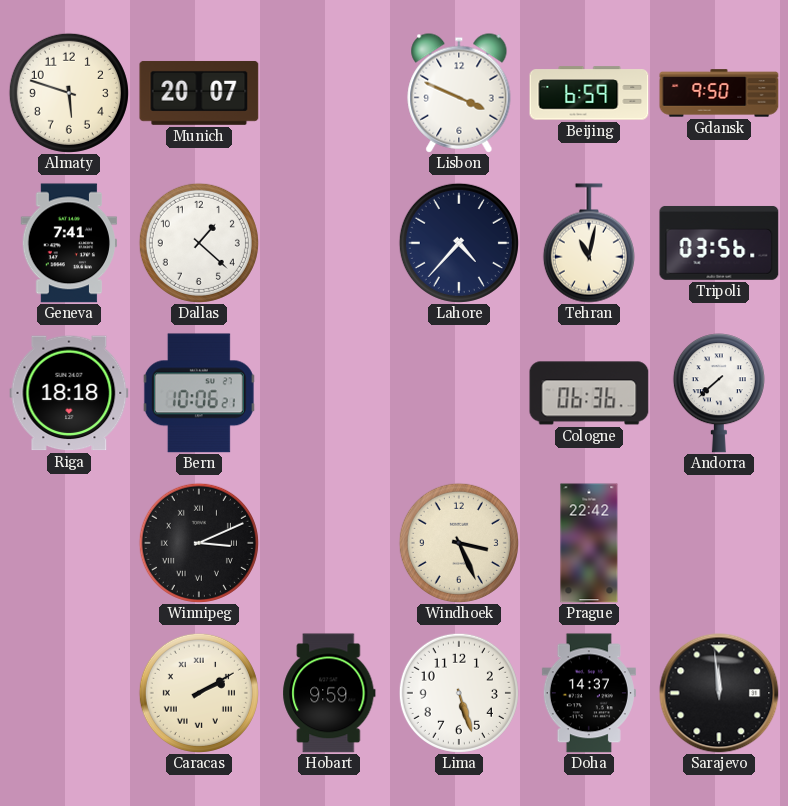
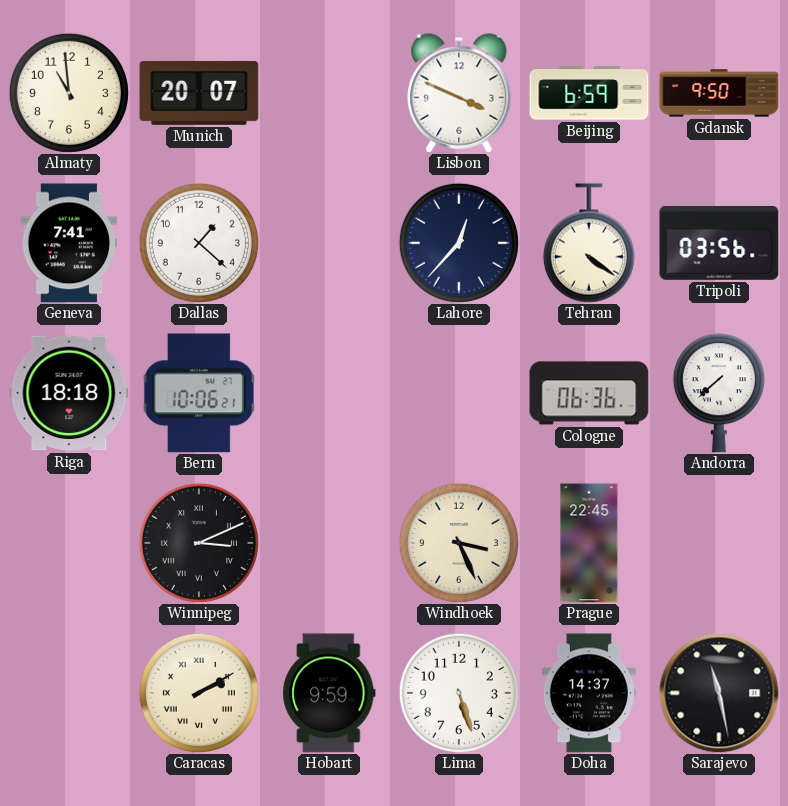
Almaty: 5:48 -> 10:59
Lahore: 4:37 -> 12:37
Tehran: 11:02 -> 4:21
Prague: 22:42 -> 22:45
Sarajevo: 11:59 -> 11:28
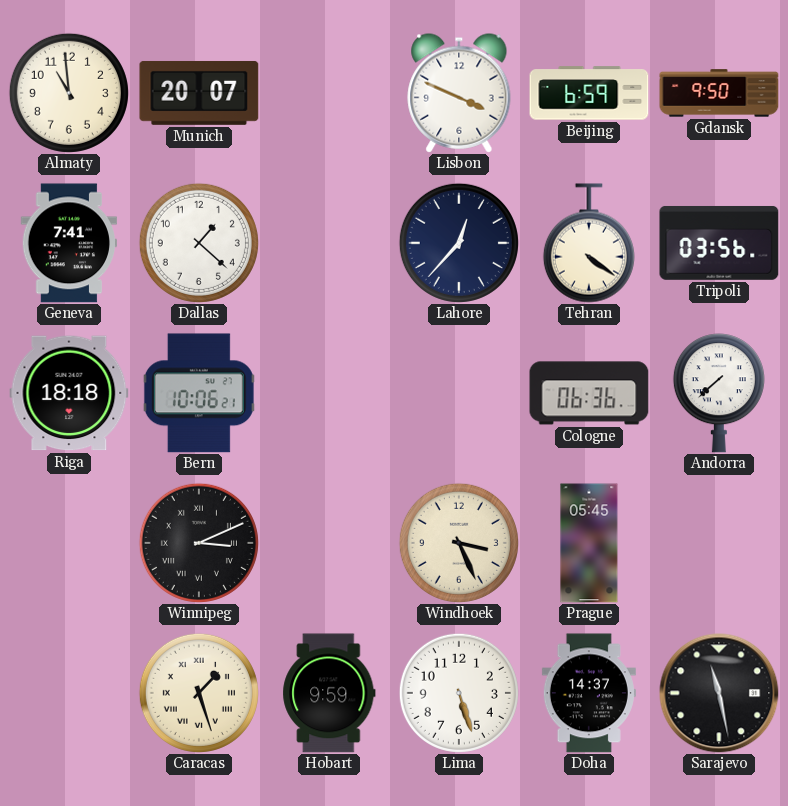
Prague: 22:45 -> 05:45
Caracas: 2:10 -> 1:27
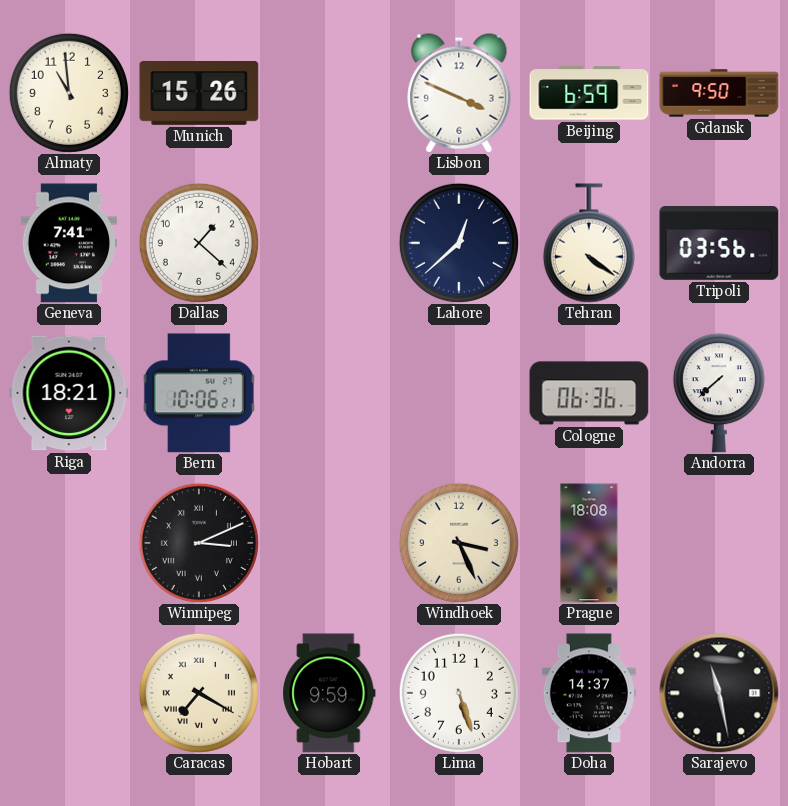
Munich: 20:07 -> 15:26
Lahore: 12:37 -> 12:38
Riga: 18:18 -> 18:21
Prague: 05:45 -> 18:08
Caracas: 1:27 -> 7:20
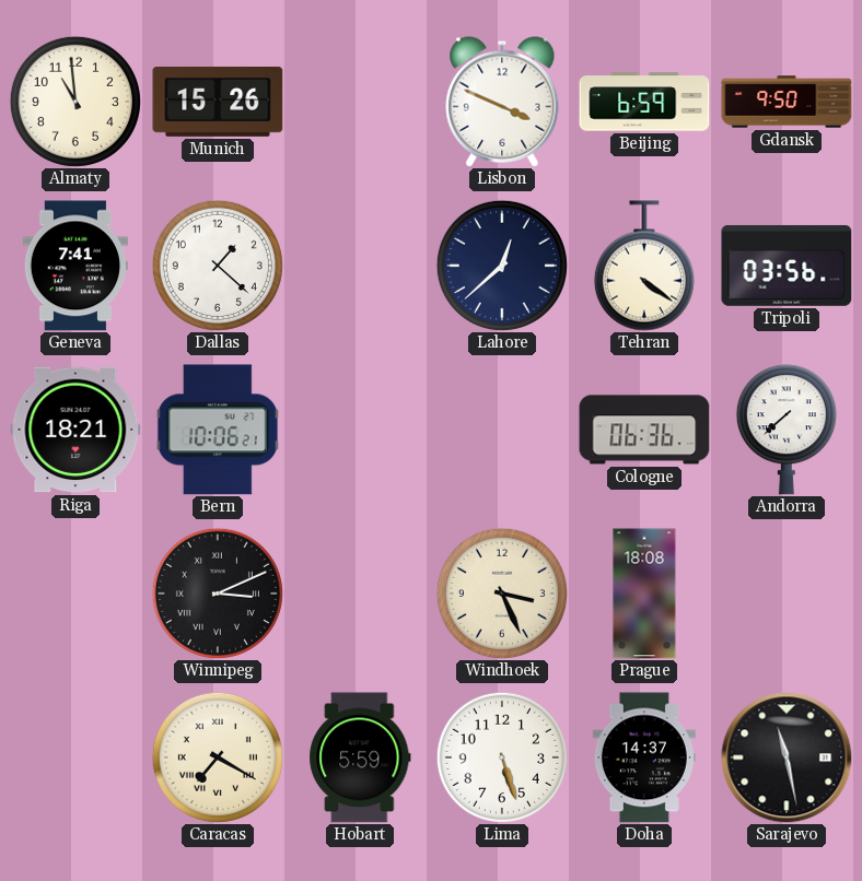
Hobart: 9:59 -> 5:59
